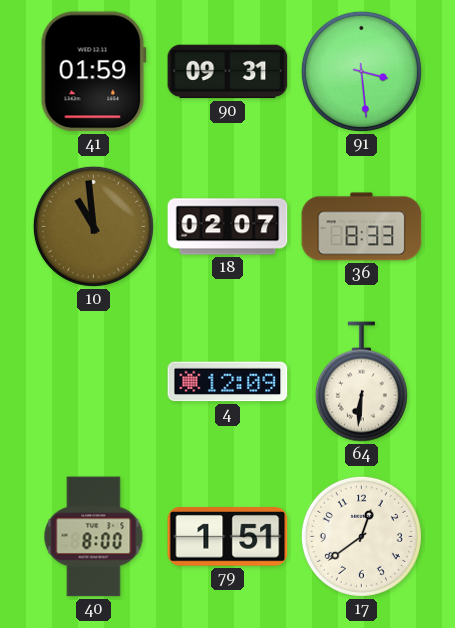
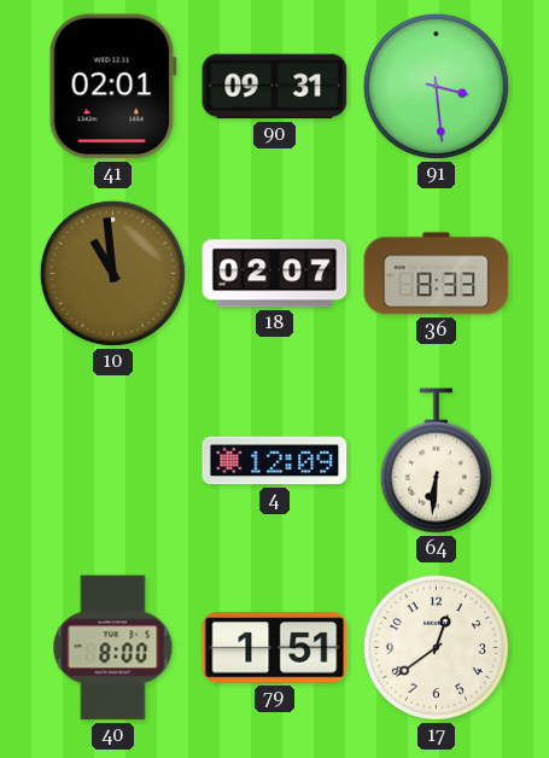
41: 01:59 -> 02:01
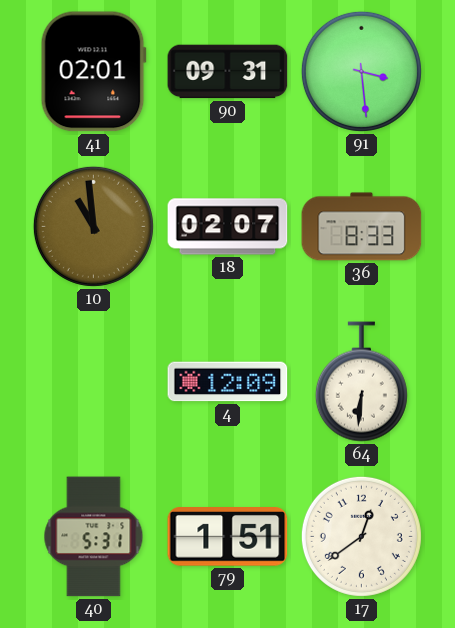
40: 8:00 -> 5:31
